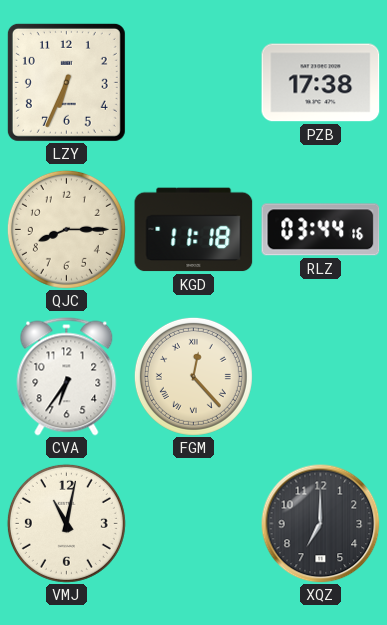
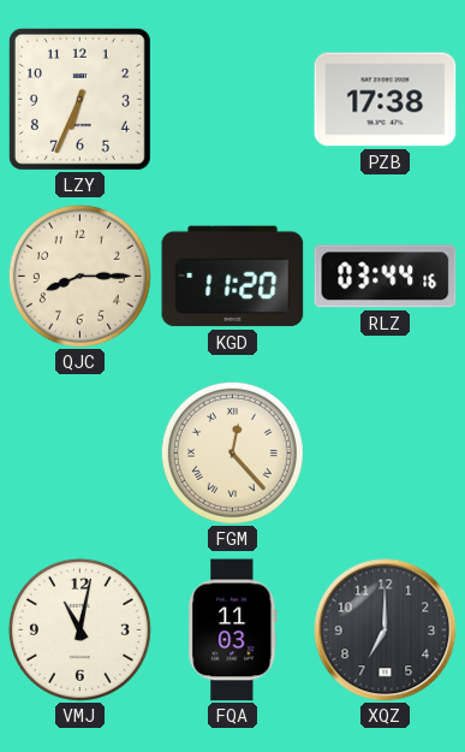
KGD: 11:18 -> 11:20
CVA: 6:36 -> none
FQA: none -> 11:03
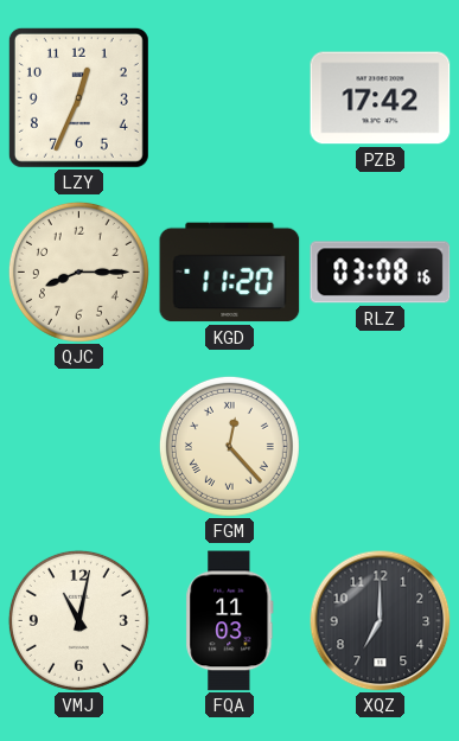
LZY: 6:34 -> 12:34
PZB: 17:38 -> 17:42
RLZ: 03:44 -> 03:08
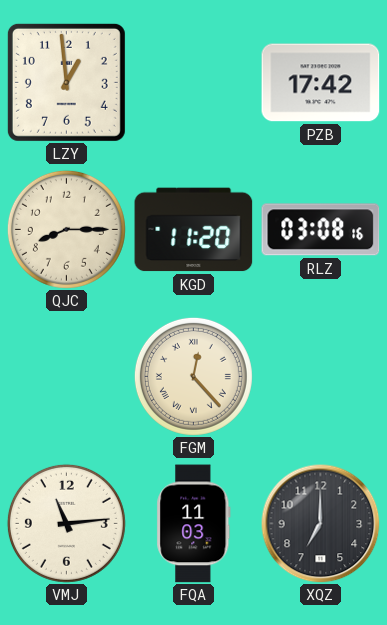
LZY: 12:34 -> 12:59
VMJ: 11:02 -> 11:14
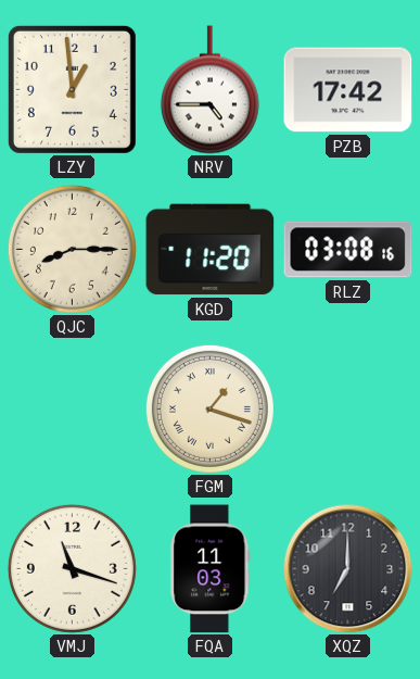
NRV: none -> 4:45
FGM: 12:23 -> 1:18
VMJ: 11:14 -> 11:18
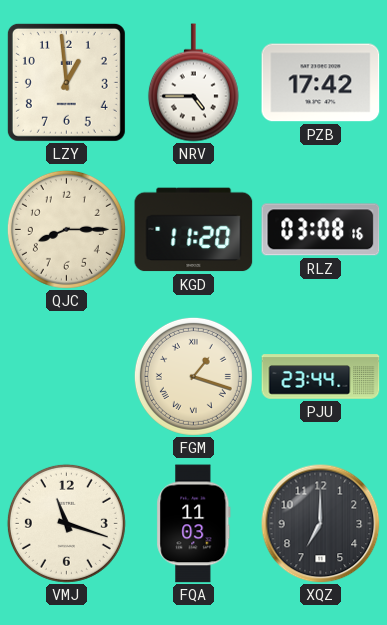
PJU: none -> 23:44
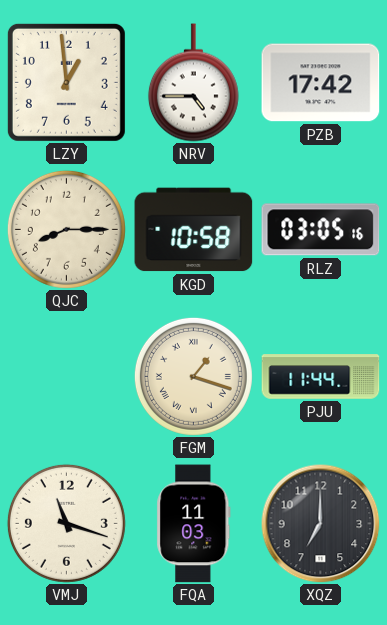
KGD: 11:20 -> 10:58
RLZ: 03:08 -> 03:05
PJU: 23:44 -> 11:44
